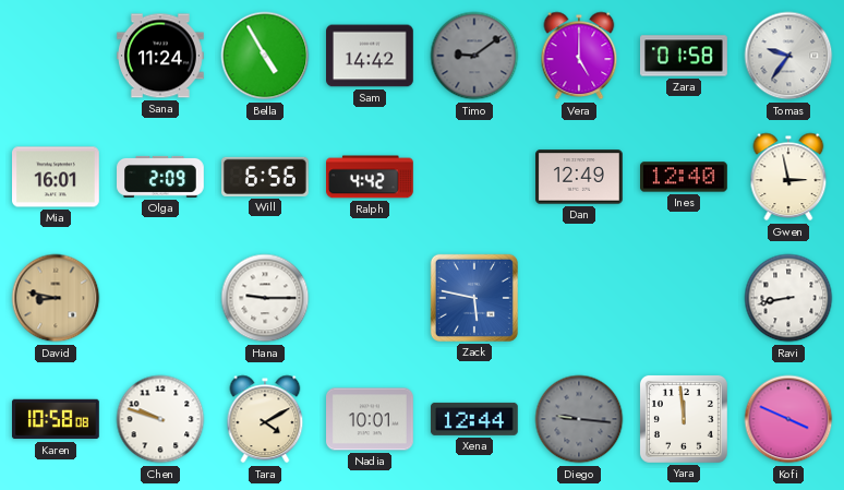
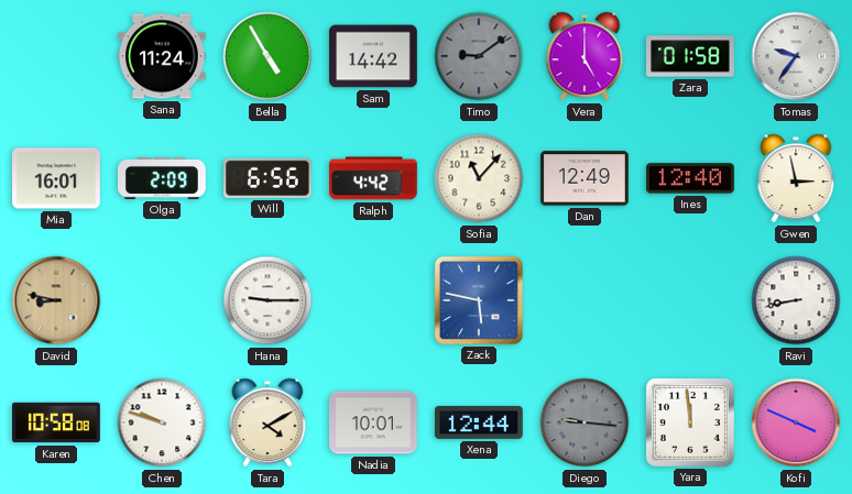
Sofia: none -> 11:07
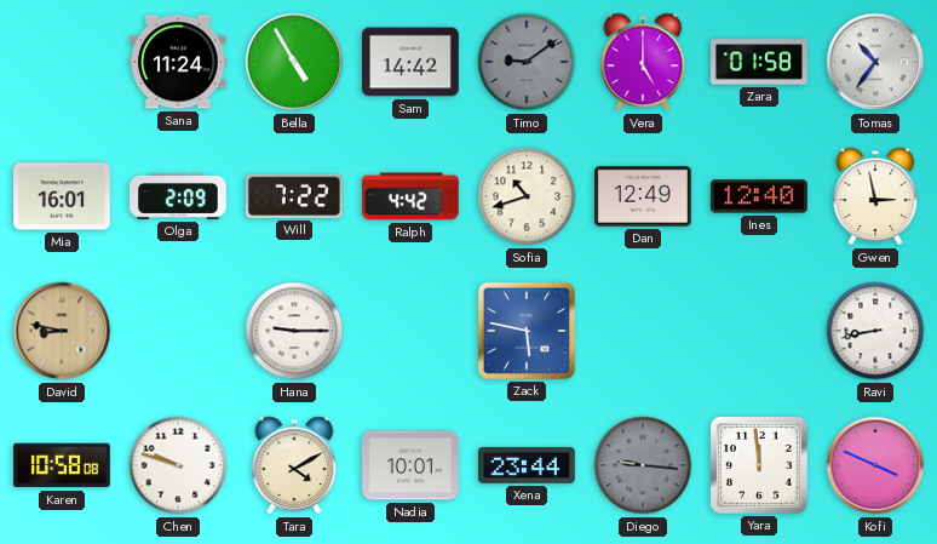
Tomas: 9:36 -> 10:36
Will: 6:56 -> 7:22
Sofia: 11:07 -> 10:42
Xena: 12:44 -> 23:44
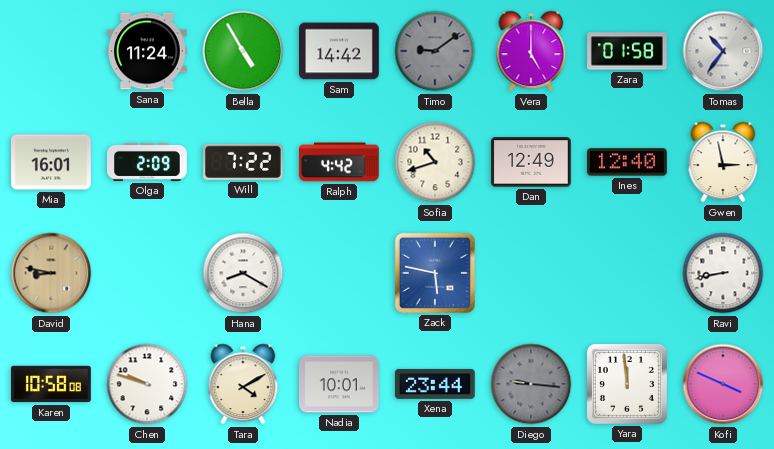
Hana: 9:15 -> 8:20
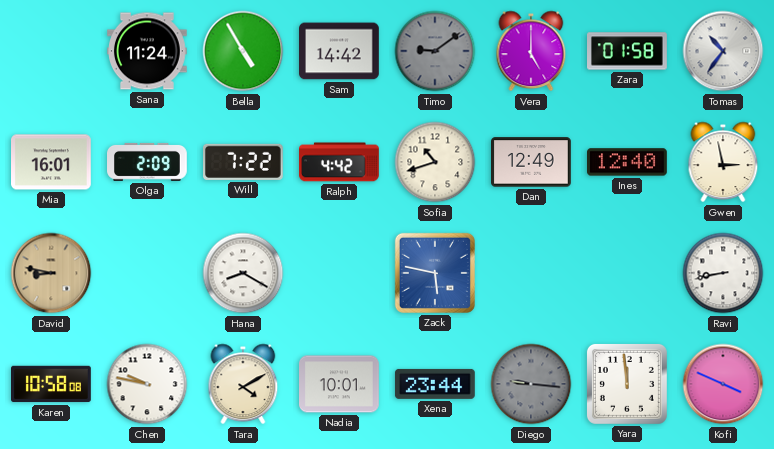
Chen: 9:48 -> 9:47
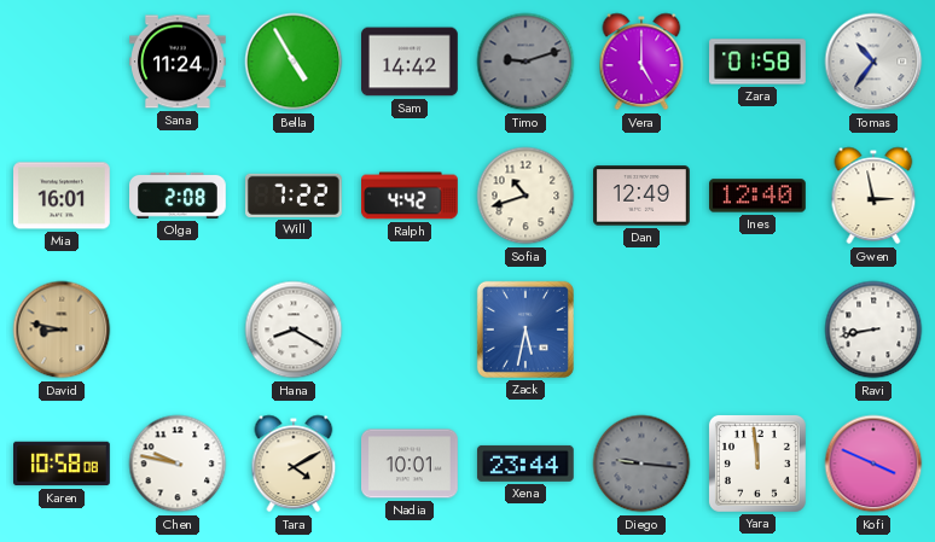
Timo: 9:09 -> 9:12
Olga: 2:09 -> 2:08
Zack: 5:47 -> 5:32
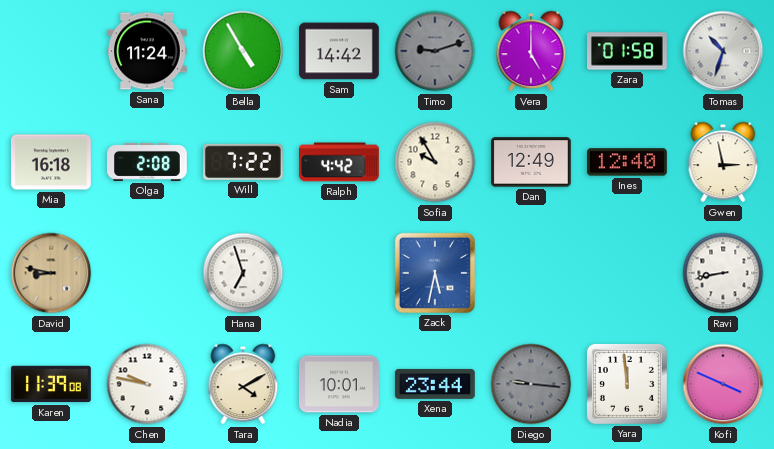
Tomas: 10:36 -> 10:33
Mia: 16:01 -> 16:18
Sofia: 10:42 -> 9:55
Hana: 8:20 -> 6:57
Karen: 10:58 -> 11:39
